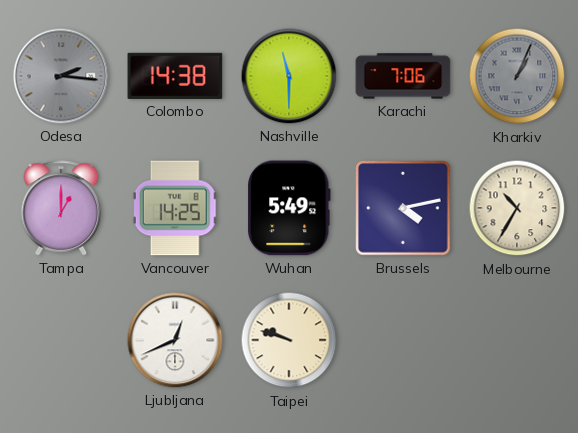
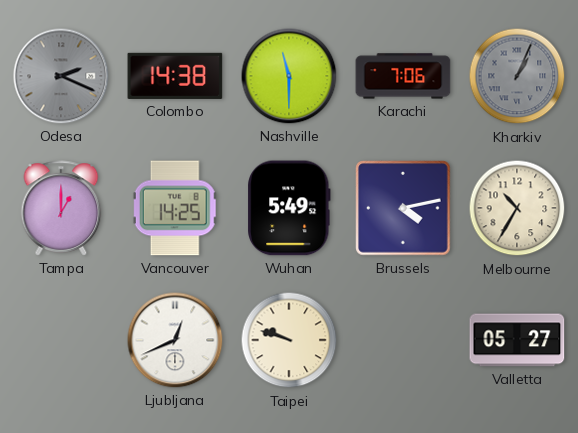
Odesa: 2:16 -> 2:19
Valletta: none -> 05:27
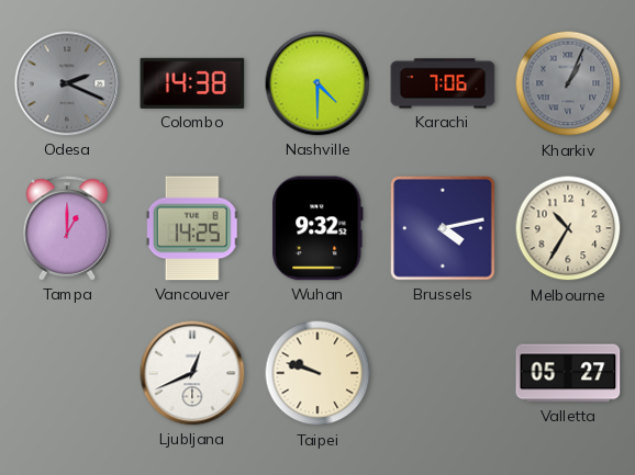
Nashville: 11:30 -> 4:30
Wuhan: 5:49 -> 9:32
